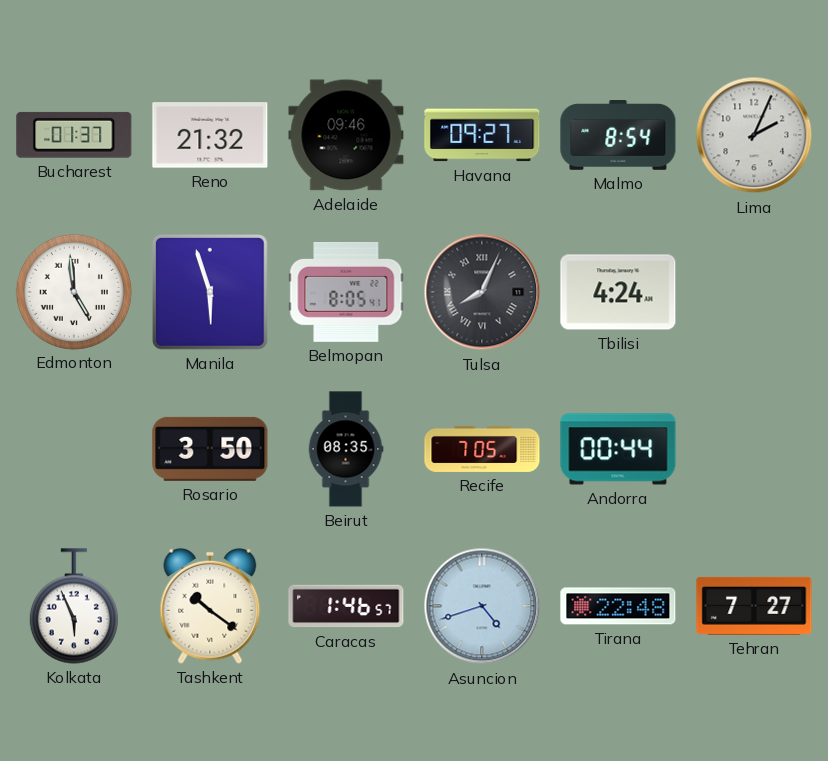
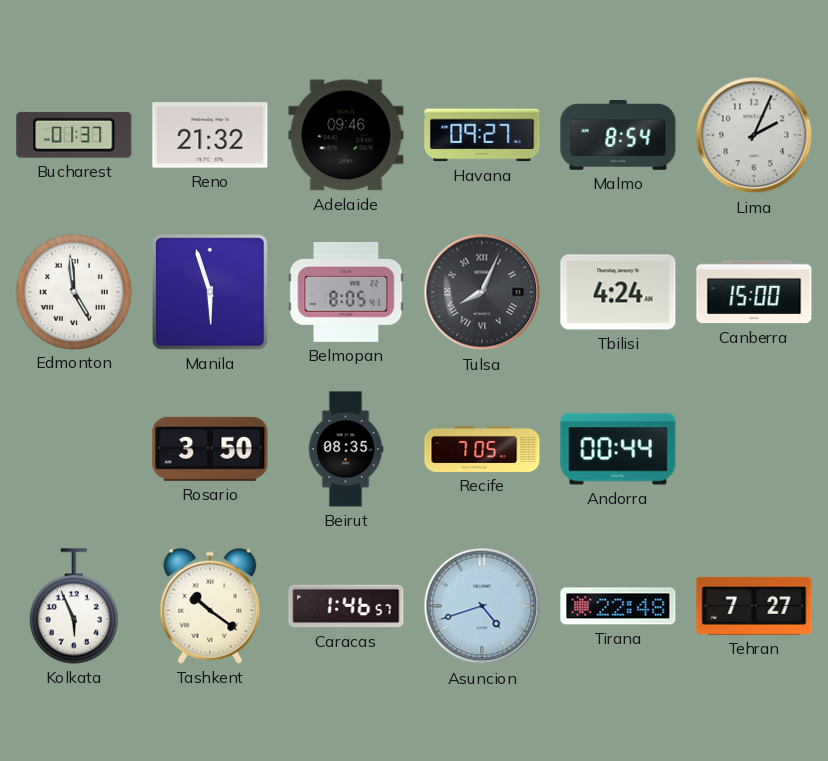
Canberra: none -> 15:00
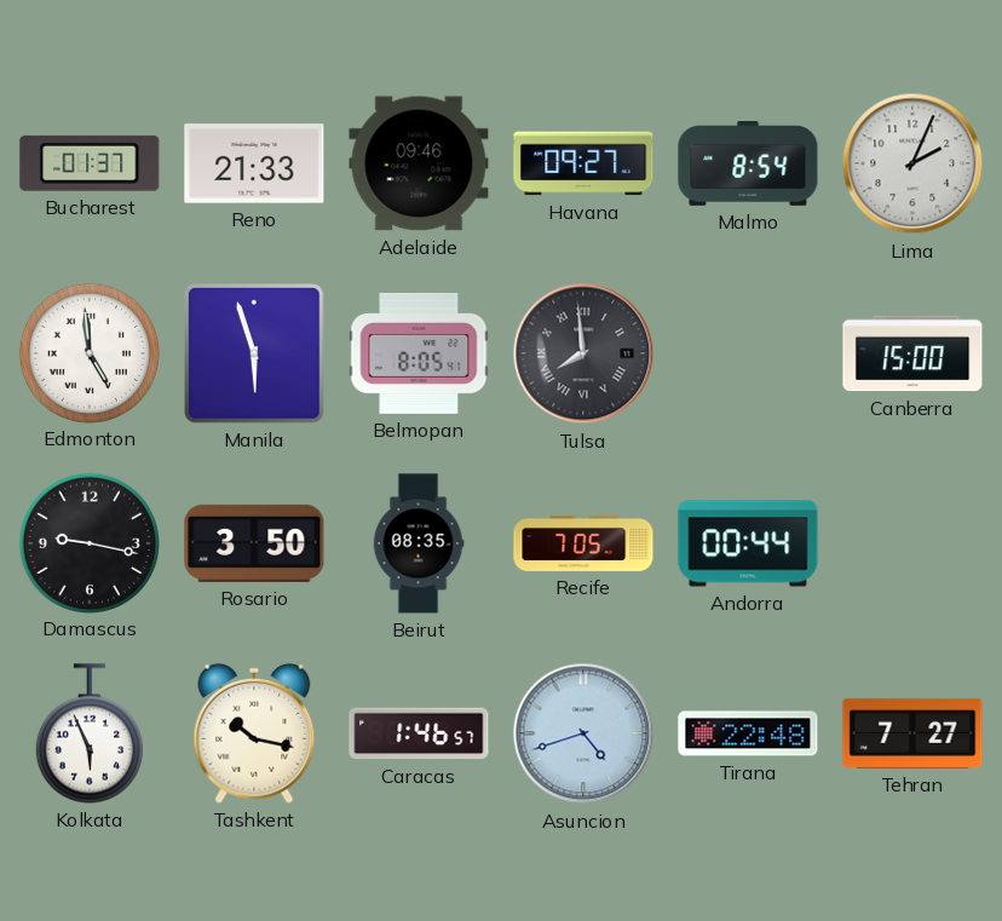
Reno: 21:32 -> 21:33
Tulsa: 8:04 -> 7:59
Tbilisi: 4:24 -> none
Damascus: none -> 9:17
Tashkent: 10:21 -> 10:17
